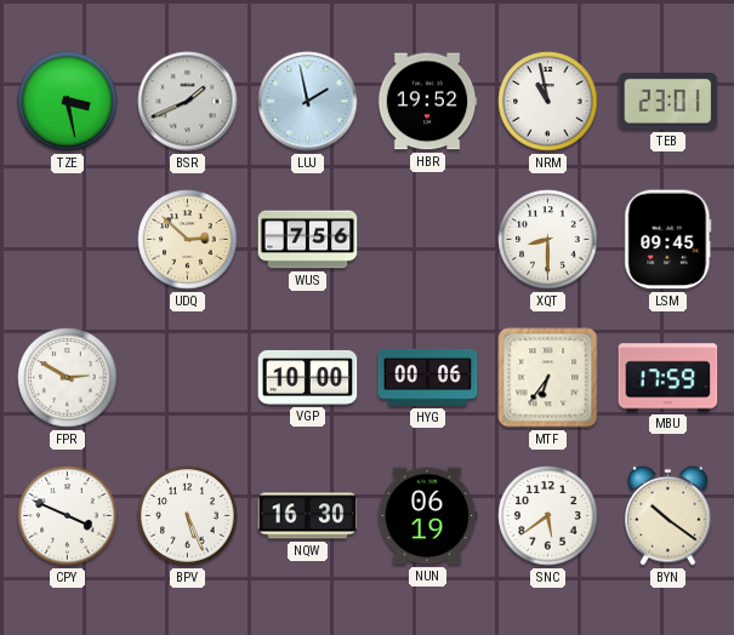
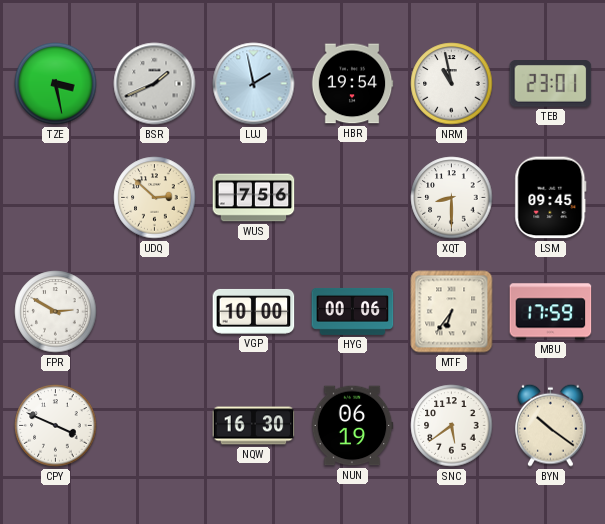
HBR: 19:52 -> 19:54
BPV: 5:26 -> none
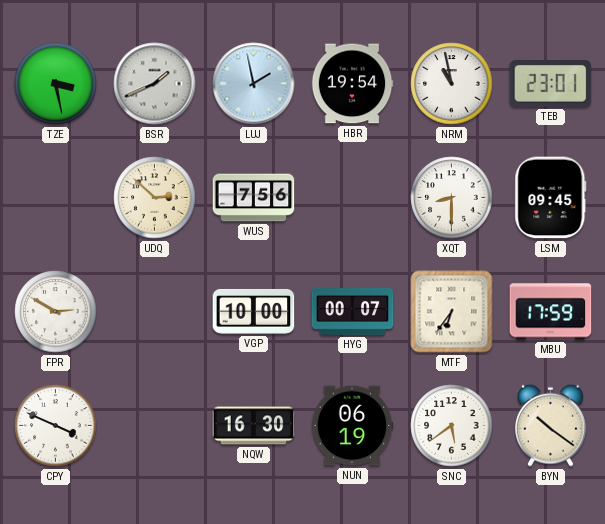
HYG: 00:06 -> 00:07
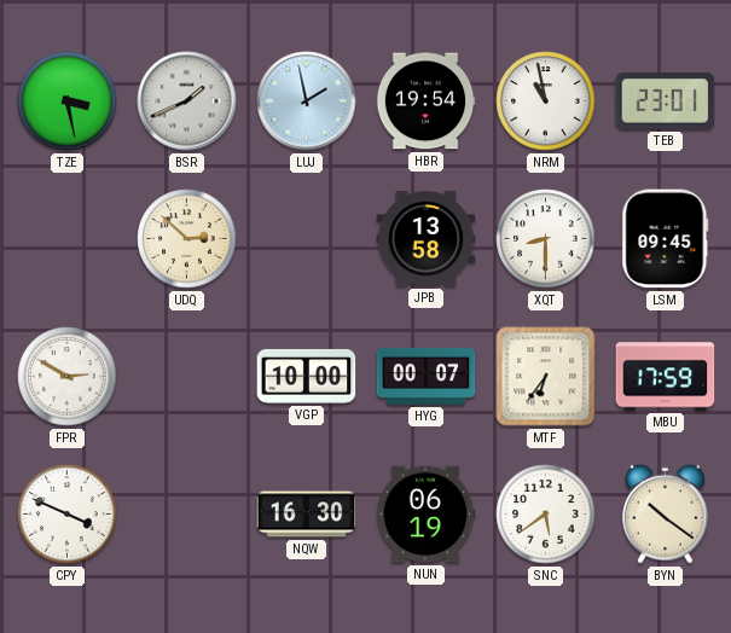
WUS: 7:56 -> none
JPB: none -> 13:58
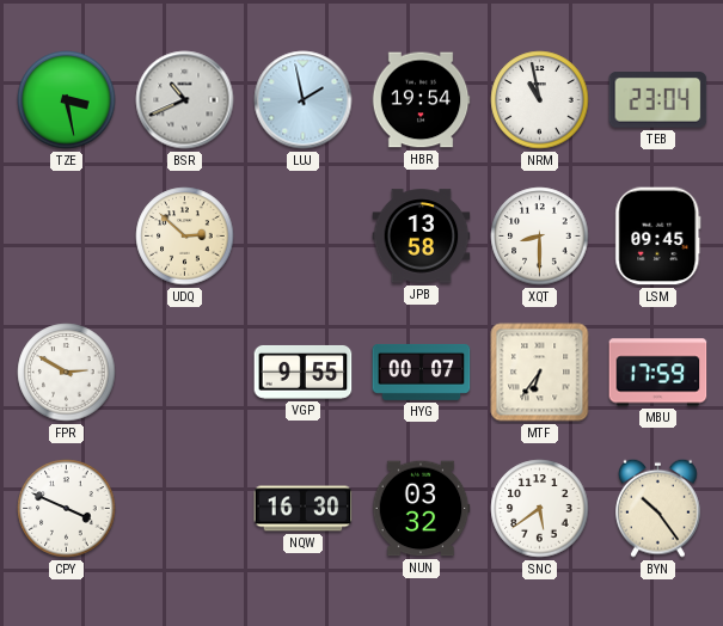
BSR: 1:41 -> 10:41
TEB: 23:01 -> 23:04
VGP: 10:00 -> 9:55
NUN: 06:19 -> 03:32
BYN: 10:21 -> 10:24
